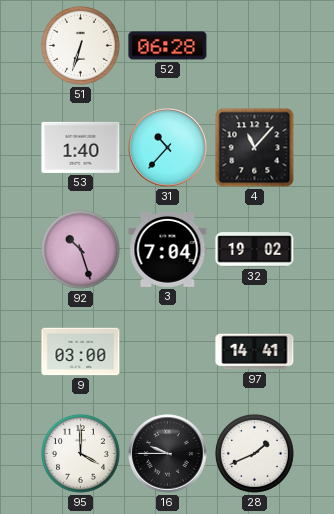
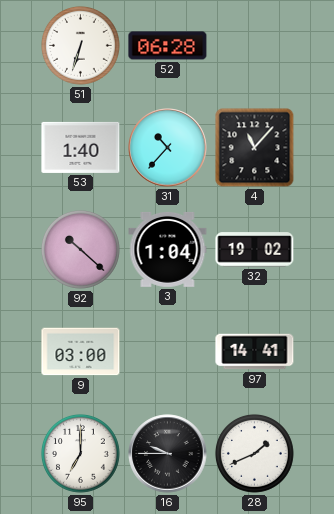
92: 10:27 -> 10:22
3: 7:04 -> 1:04
95: 4:00 -> 7:00
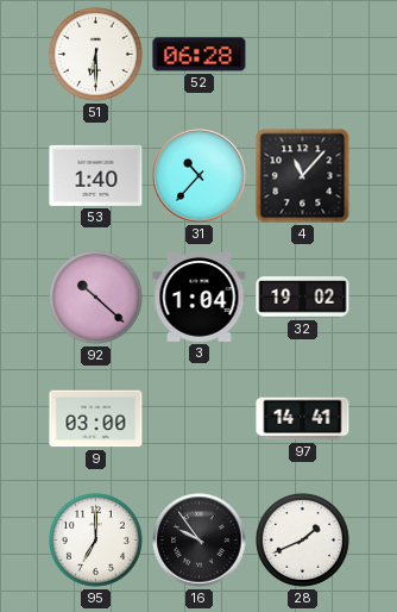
51: 6:33 -> 6:30
16: 9:45 -> 9:54
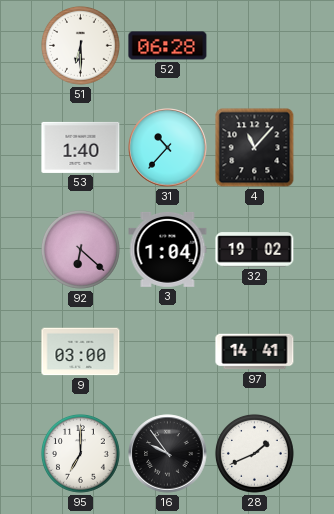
92: 10:22 -> 6:22
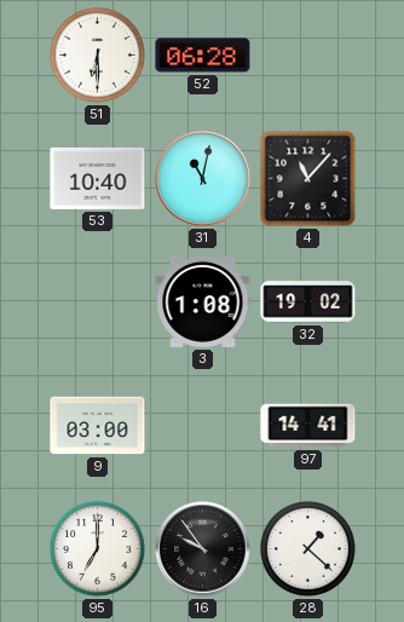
53: 1:40 -> 10:40
31: 10:37 -> 11:02
92: 6:22 -> none
3: 1:04 -> 1:08
28: 1:41 -> 1:22
